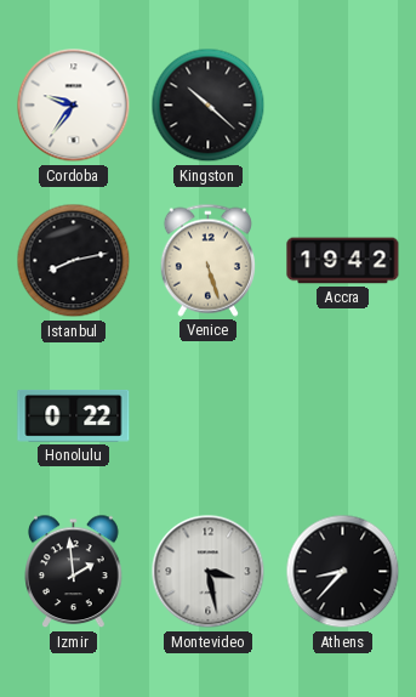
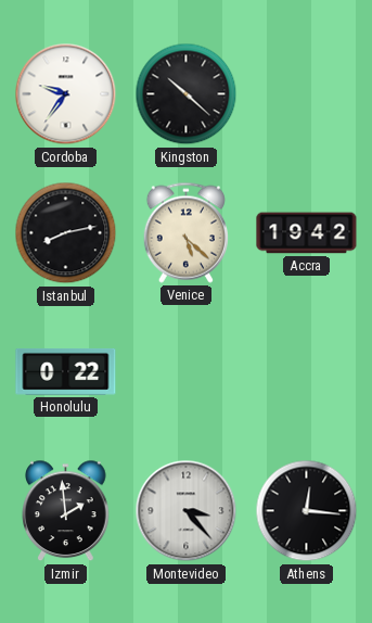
Venice: 5:27 -> 5:22
Montevideo: 3:28 -> 3:23
Athens: 8:37 -> 12:16
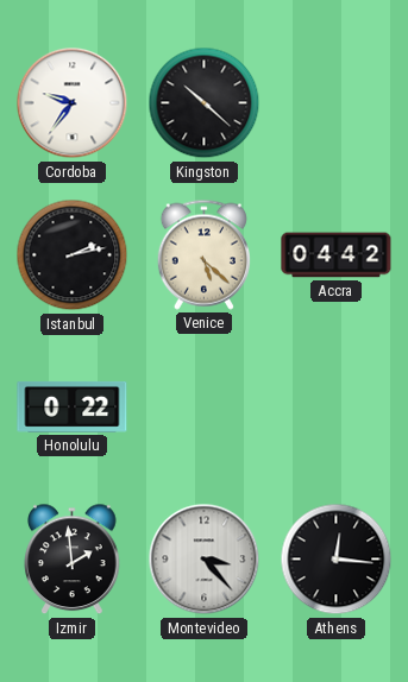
Istanbul: 8:13 -> 2:13
Accra: 19:42 -> 04:42
